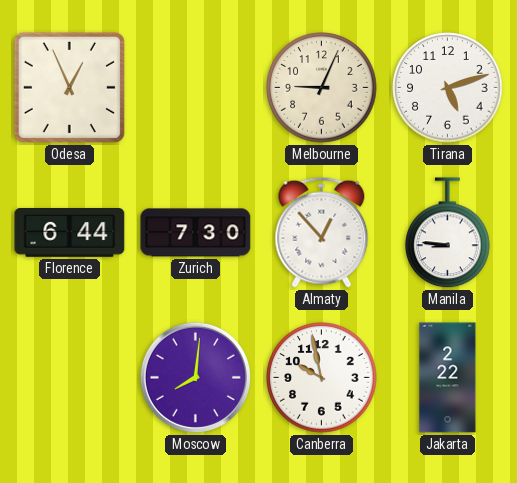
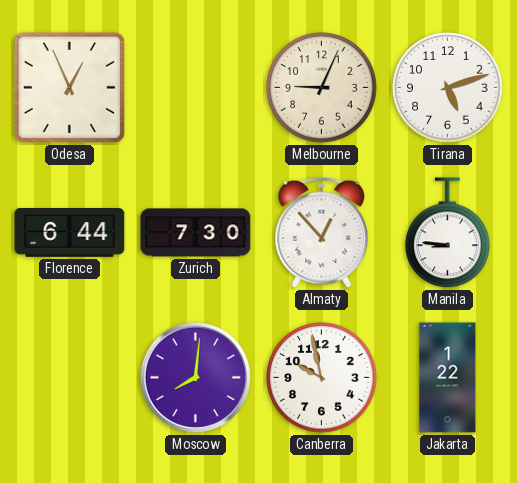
Jakarta: 2:22 -> 1:22
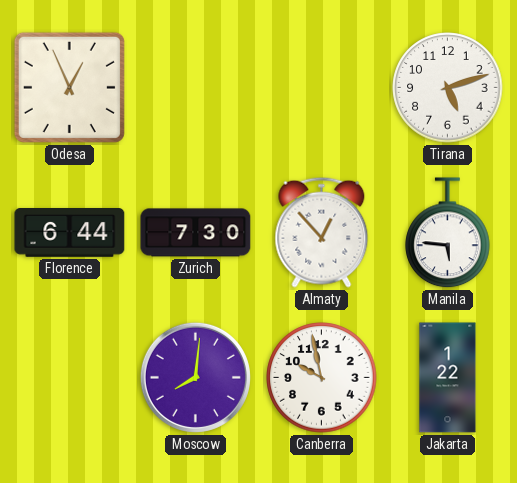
Melbourne: 9:04 -> none
Manila: 8:46 -> 5:46
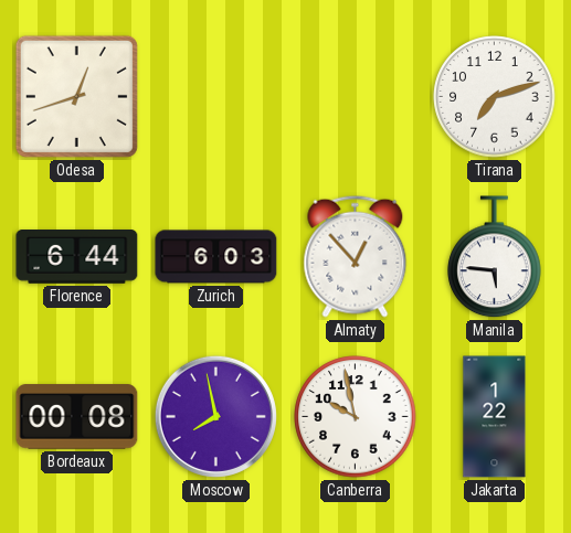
Odesa: 12:56 -> 12:42
Tirana: 5:12 -> 7:12
Zurich: 7:30 -> 6:03
Bordeaux: none -> 00:08
Moscow: 8:01 -> 7:58
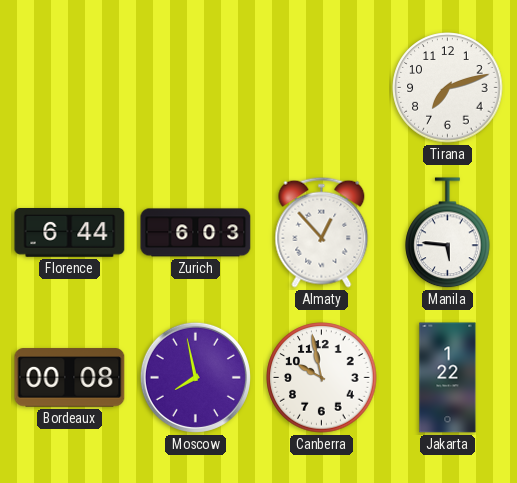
Odesa: 12:42 -> none
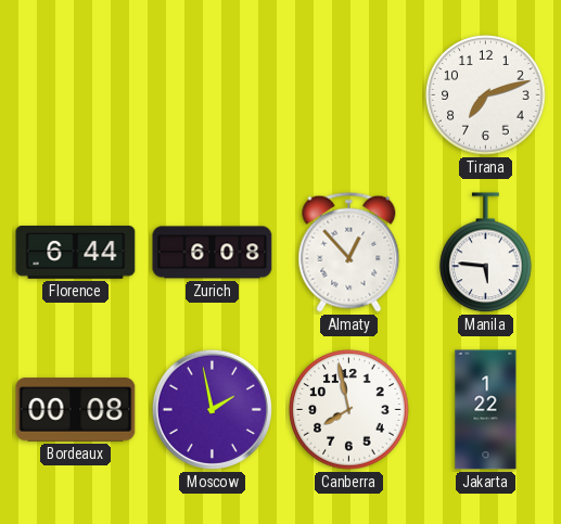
Zurich: 6:03 -> 6:08
Moscow: 7:58 -> 1:58
Canberra: 9:58 -> 7:58
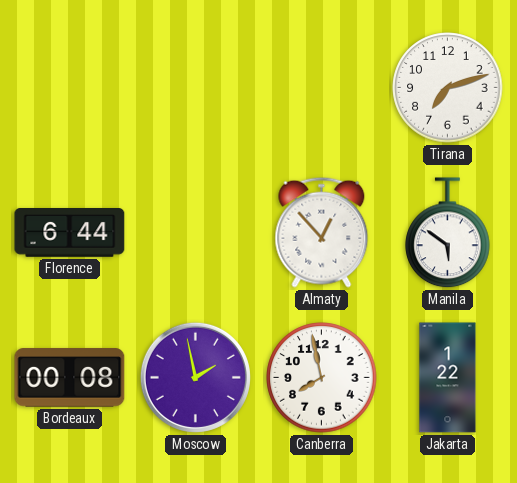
Zurich: 6:08 -> none
Manila: 5:46 -> 5:51
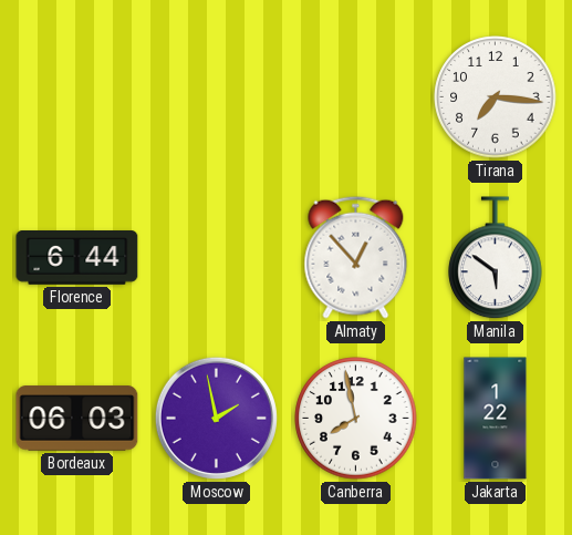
Tirana: 7:12 -> 7:16
Bordeaux: 00:08 -> 06:03
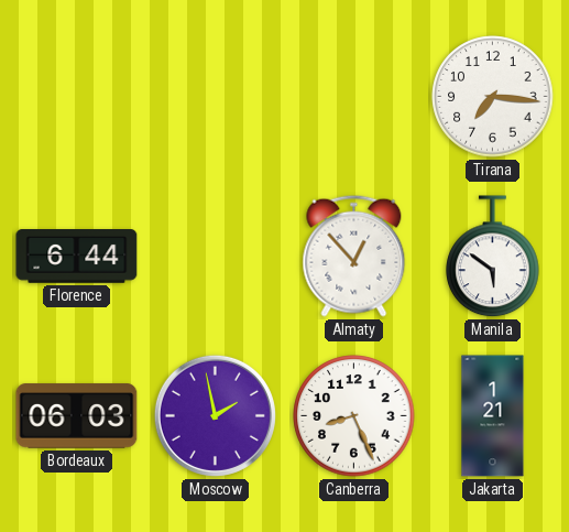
Canberra: 7:58 -> 8:26
Jakarta: 1:22 -> 1:21
